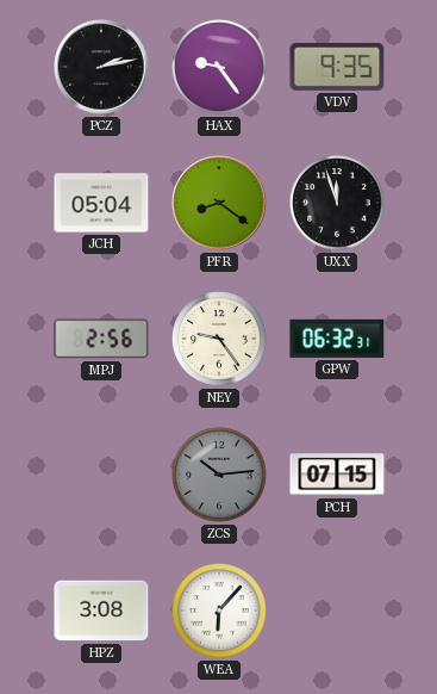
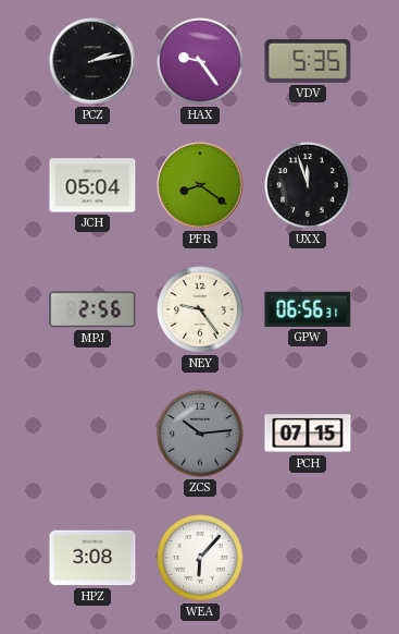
VDV: 9:35 -> 5:35
GPW: 06:32 -> 06:56
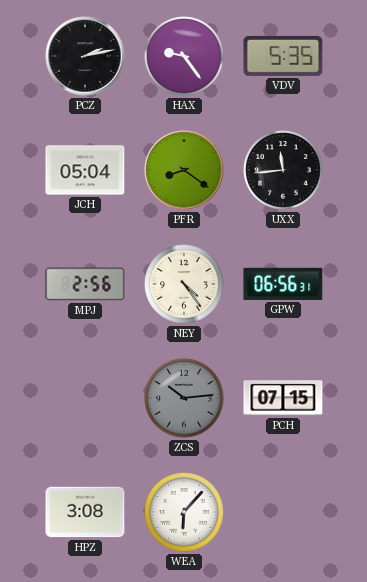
UXX: 11:57 -> 11:44
NEY: 9:24 -> 4:24
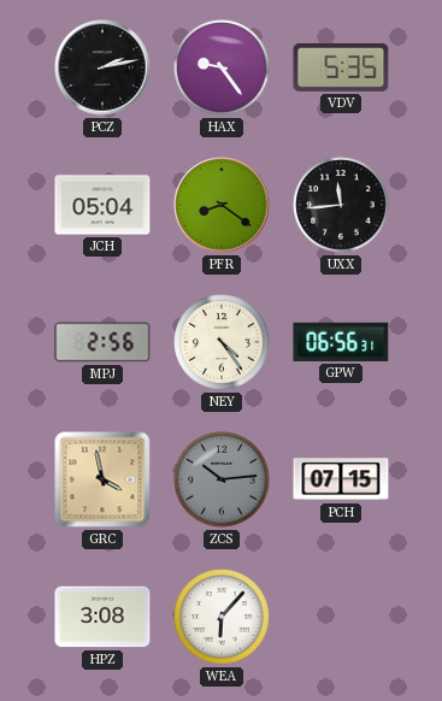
GRC: none -> 3:58
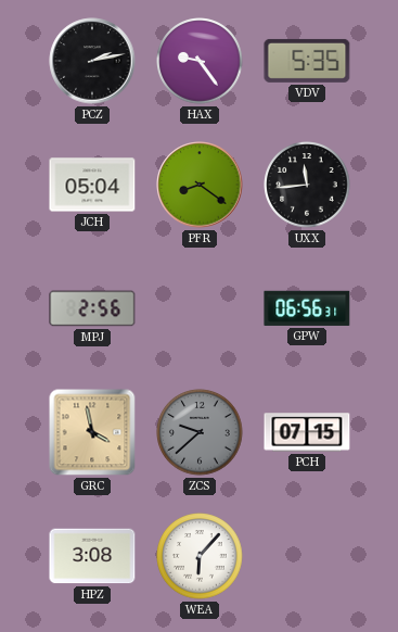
NEY: 4:24 -> none
ZCS: 10:14 -> 9:38
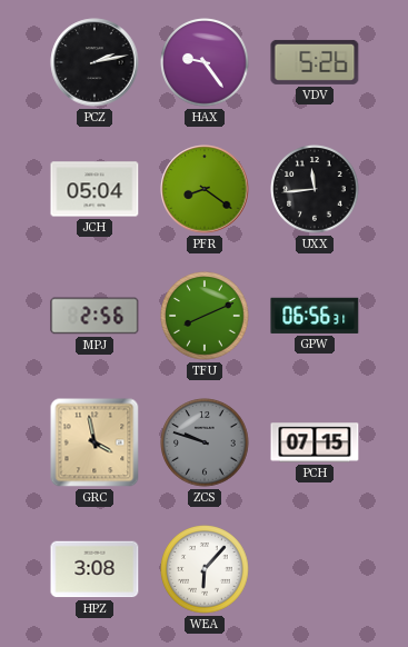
VDV: 5:35 -> 5:26
TFU: none -> 8:11
ZCS: 9:38 -> 9:48
